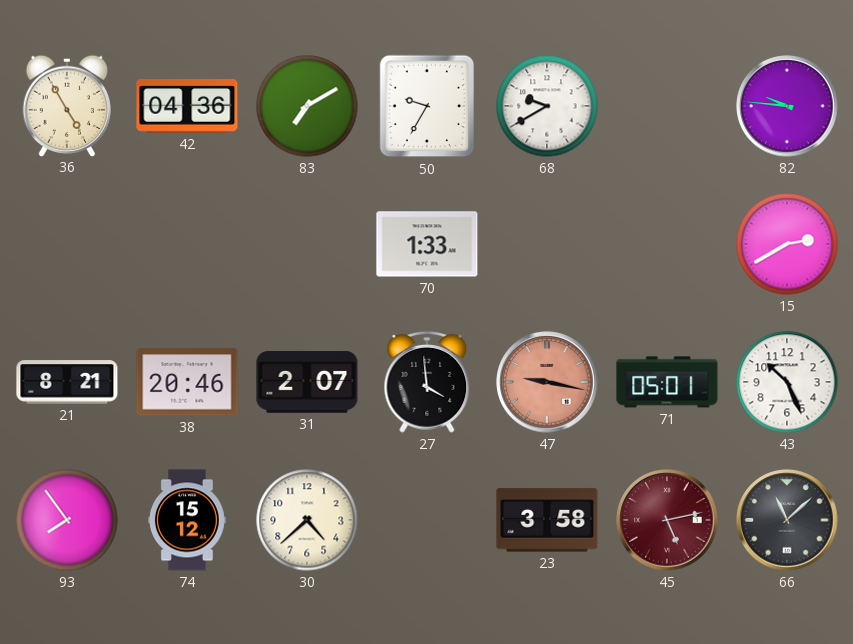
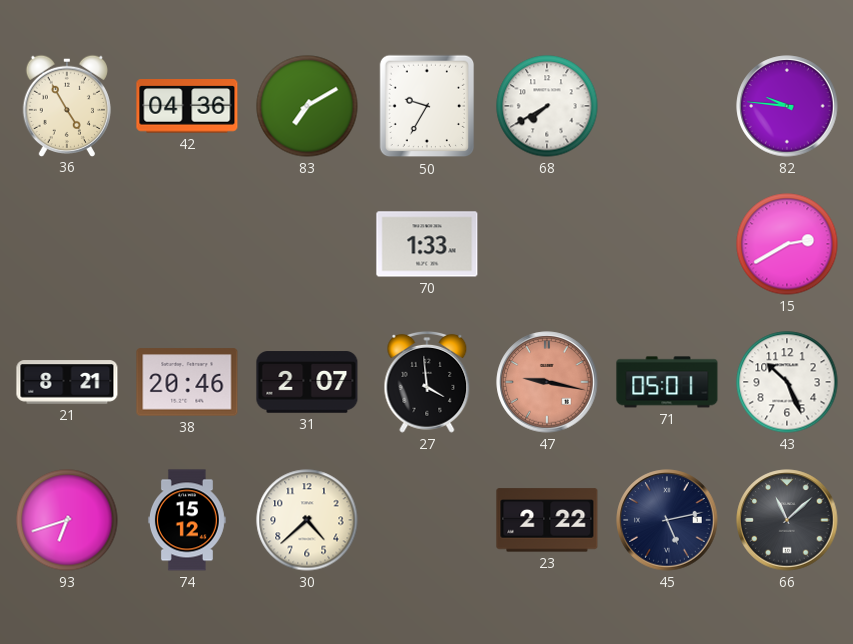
68: 9:40 -> 7:40
93: 7:54 -> 6:42
23: 3:58 -> 2:22
45 dial: burgundy -> navy
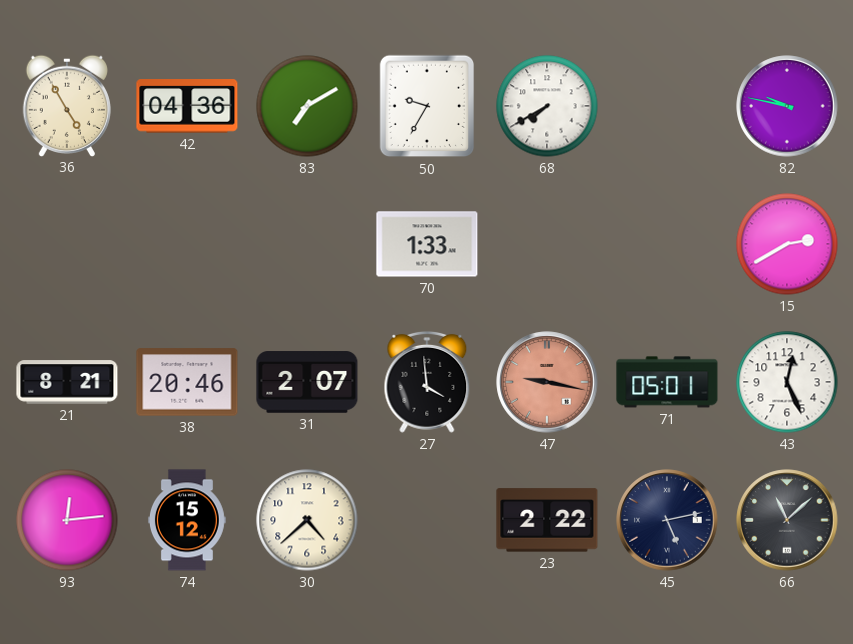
82: 9:46 -> 9:47
43: 10:26 -> 12:26
93: 6:42 -> 12:14
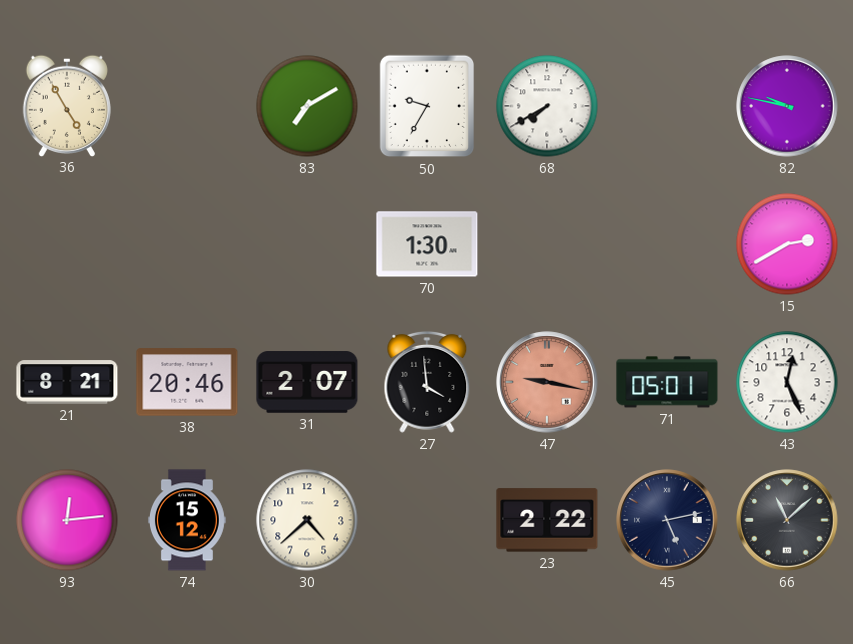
42: 04:36 -> none
70: 1:33 -> 1:30
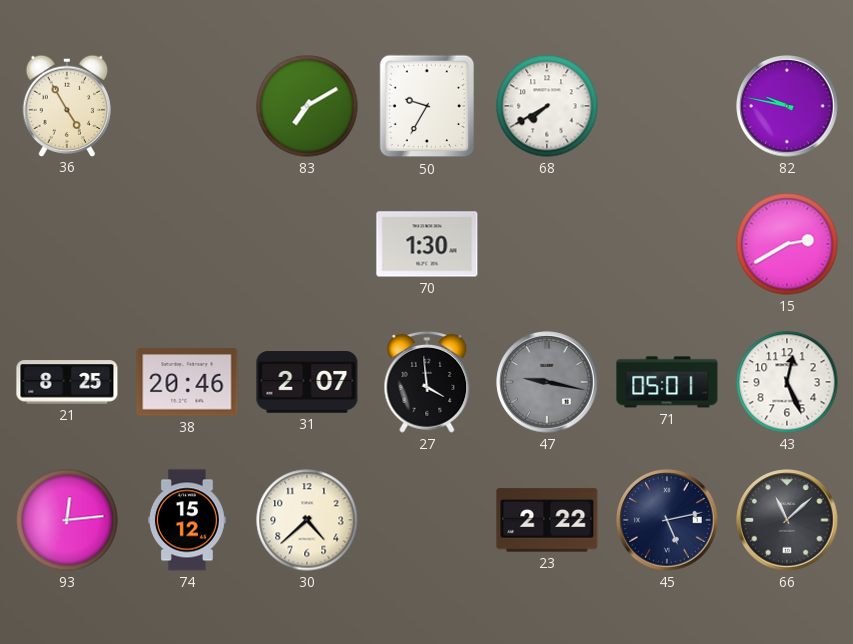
21: 8:21 -> 8:25
47 dial: salmon -> grey
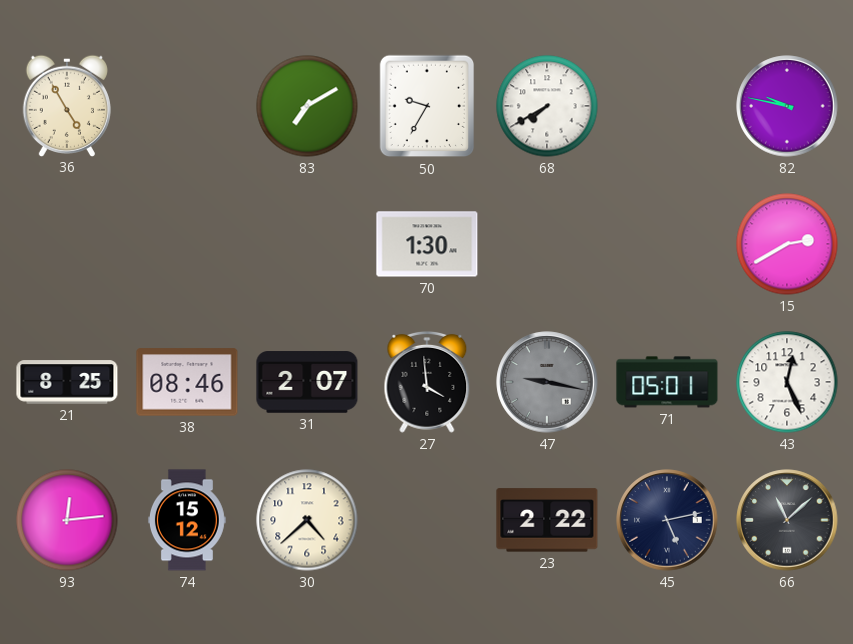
38: 20:46 -> 08:46
